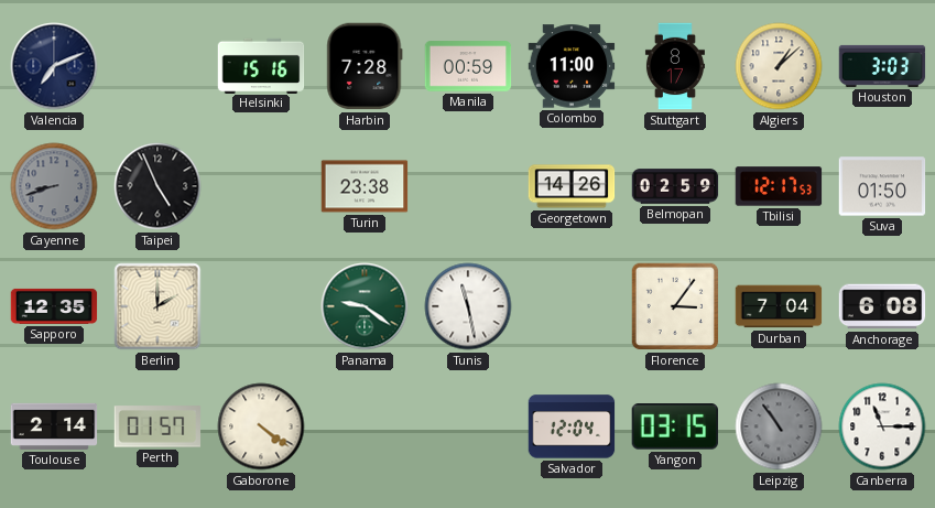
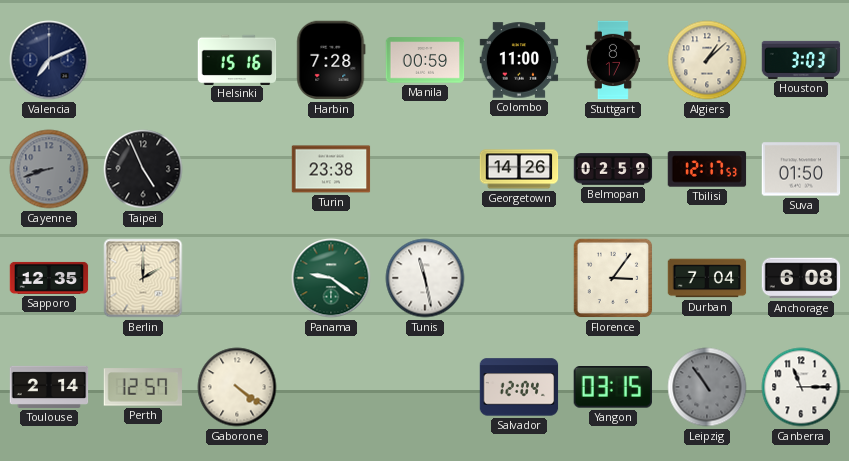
Perth: 01:57 -> 12:57
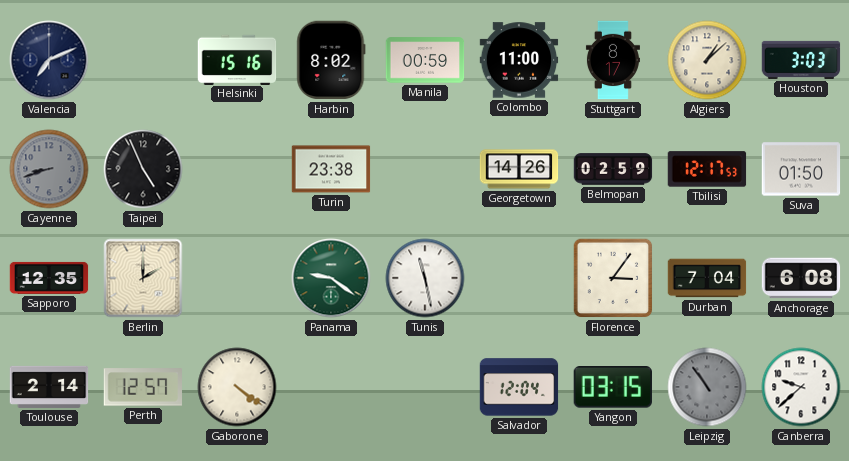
Harbin: 7:28 -> 8:02
Canberra: 11:15 -> 9:38
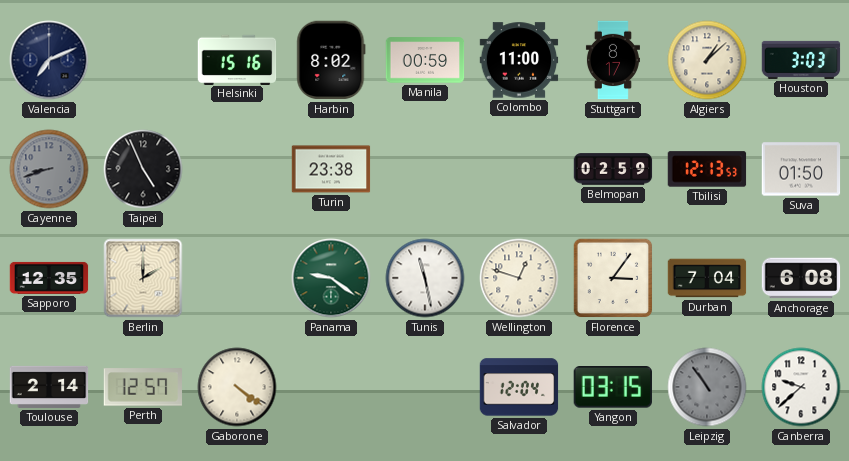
Georgetown: 14:26 -> none
Tbilisi: 12:17 -> 12:13
Wellington: none -> 12:48
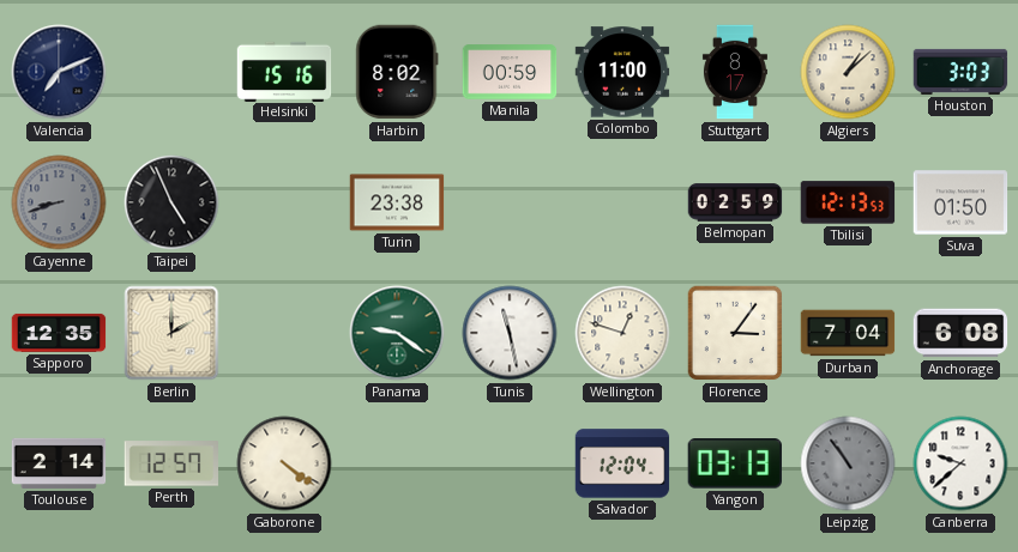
Yangon: 03:15 -> 03:13
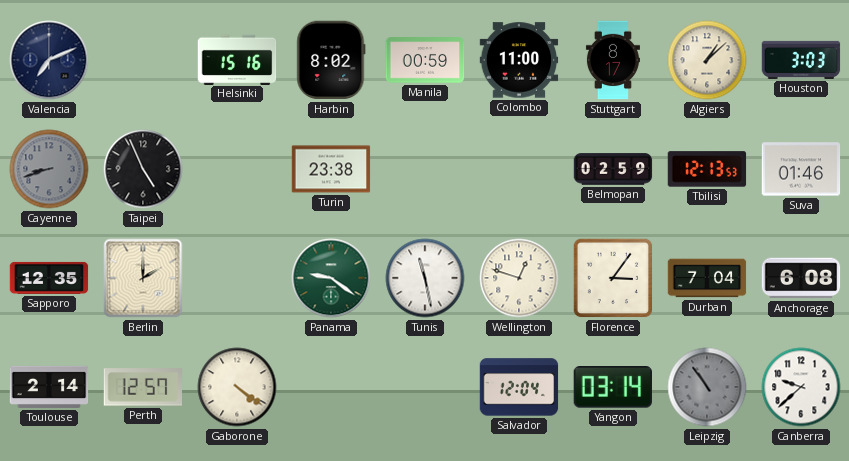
Suva: 01:50 -> 01:46
Yangon: 03:13 -> 03:14
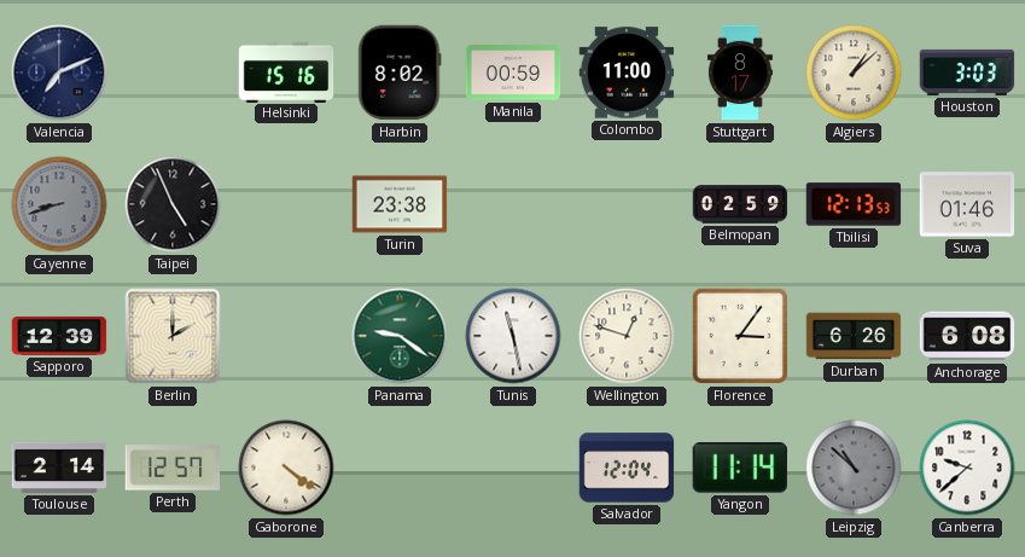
Sapporo: 12:35 -> 12:39
Durban: 7:04 -> 6:26
Yangon: 03:14 -> 11:14
Leipzig: 10:54 -> 10:52
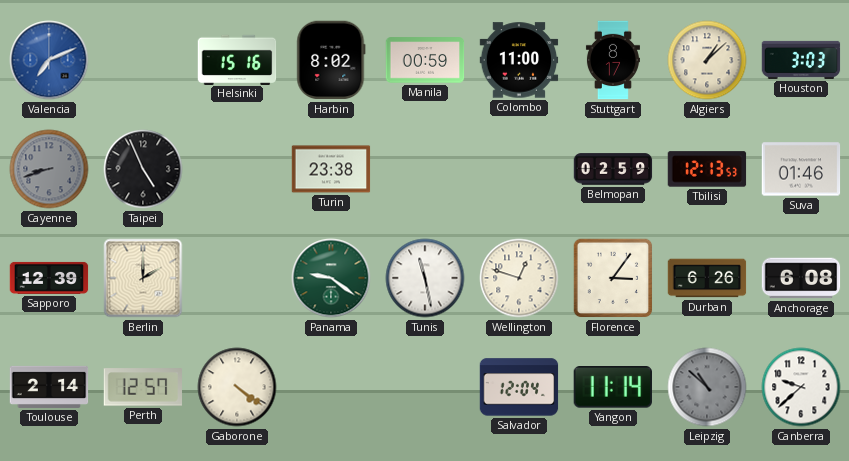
Valencia dial: navy -> blue
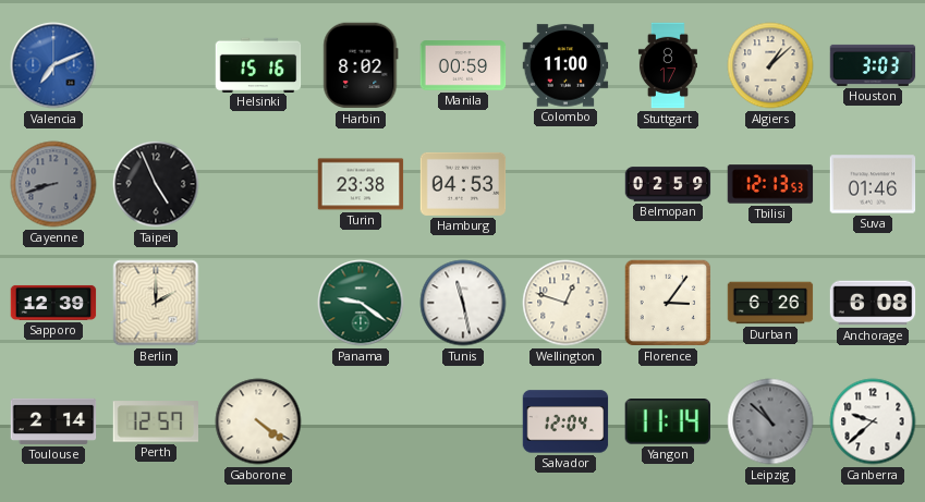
Hamburg: none -> 04:53
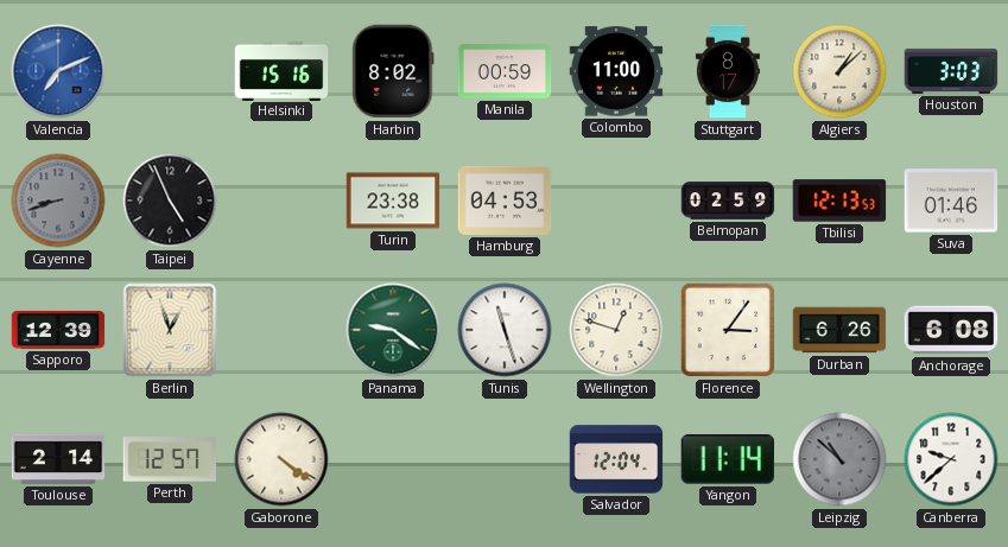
Berlin: 2:00 -> 12:57
Tunis: 11:28 -> 11:27
